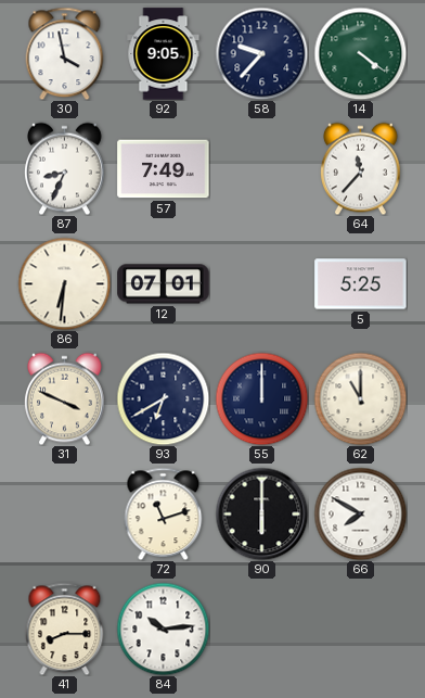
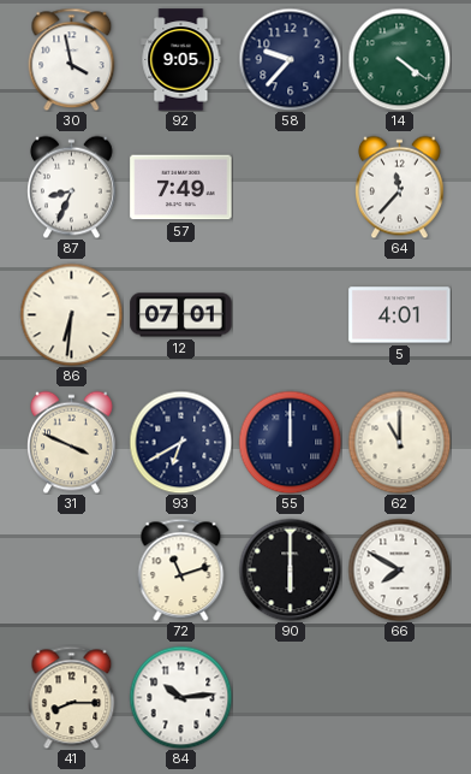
5: 5:25 -> 4:01
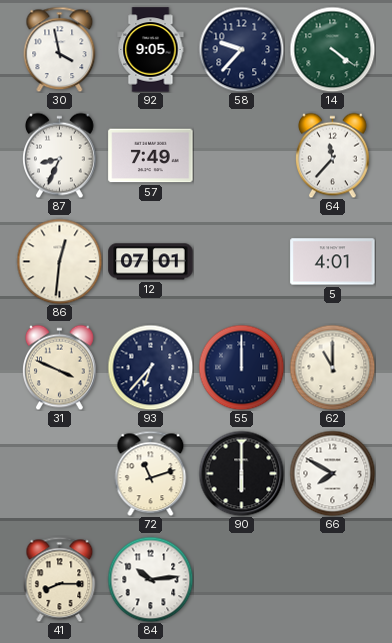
86: 6:31 -> 12:31
93: 6:40 -> 6:37
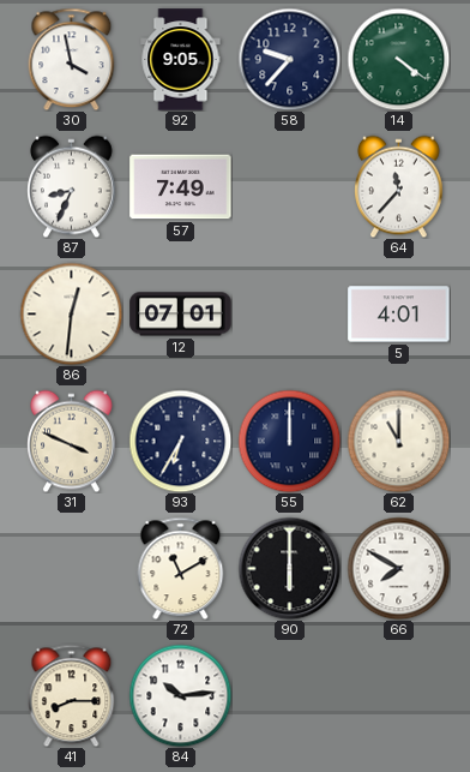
93: 6:37 -> 6:35
72: 11:12 -> 11:10
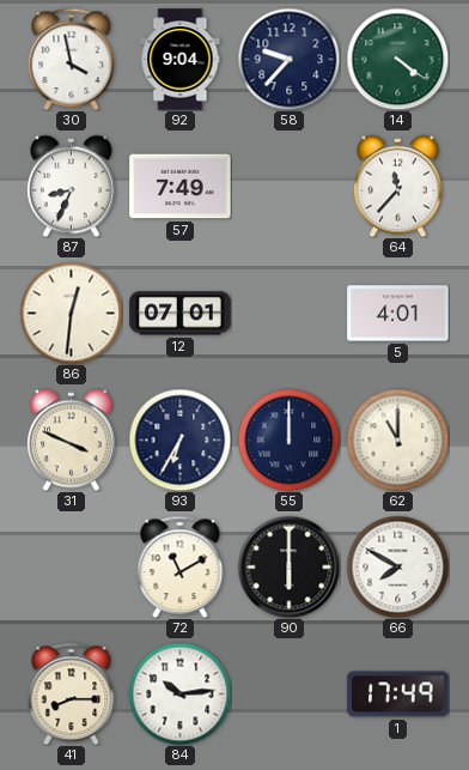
92: 9:05 -> 9:04
1: none -> 17:49
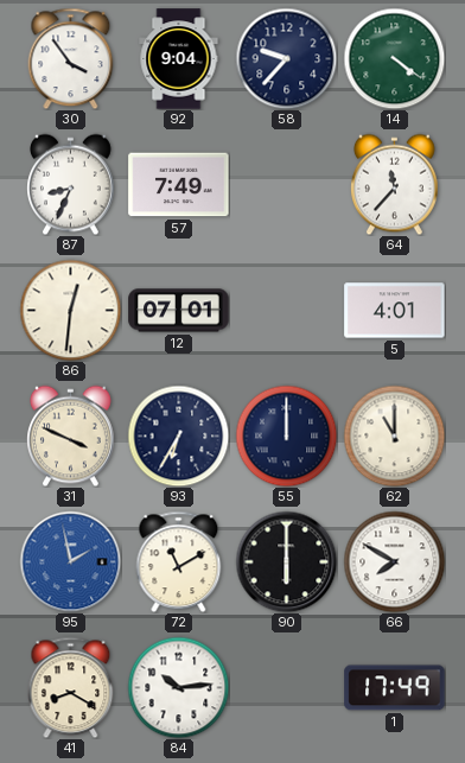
30: 3:58 -> 3:54
95: none -> 1:58
41: 8:15 -> 8:20
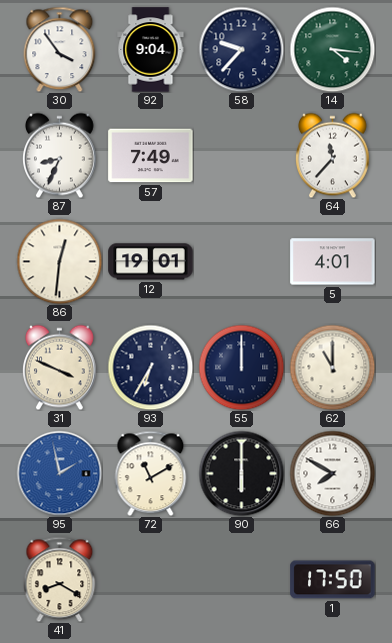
14: 4:21 -> 4:16
12: 07:01 -> 19:01
84: 10:14 -> none
1: 17:49 -> 17:50
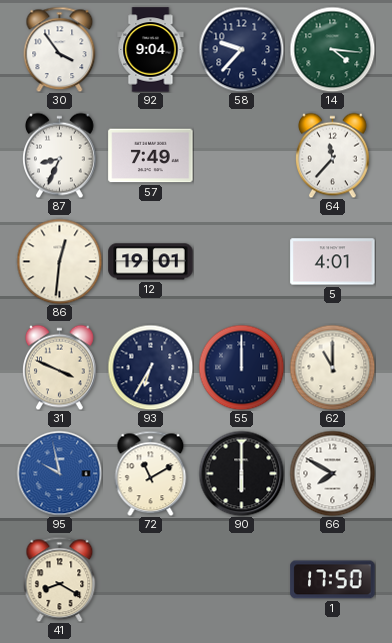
95: 1:58 -> 9:58
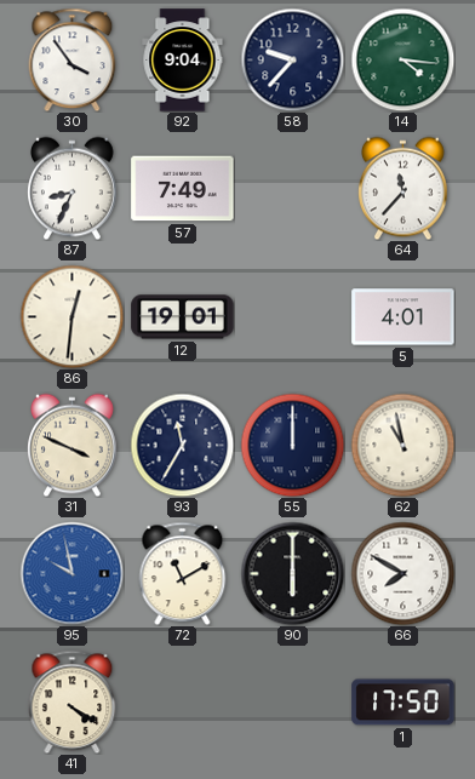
93: 6:35 -> 11:35
62: 11:00 -> 10:58
41: 8:20 -> 4:20
